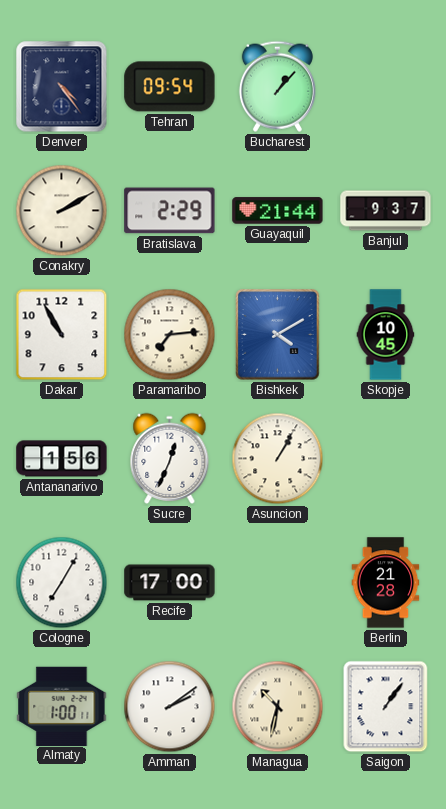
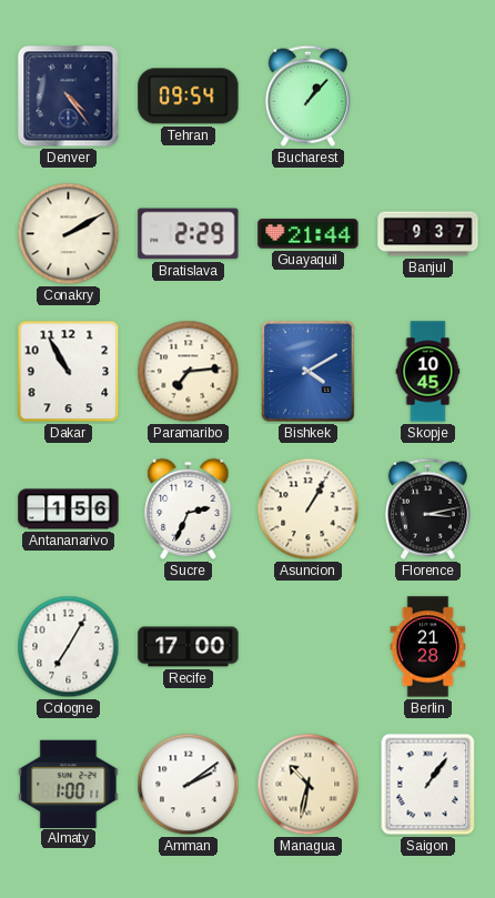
Sucre: 12:34 -> 2:34
Florence: none -> 3:13
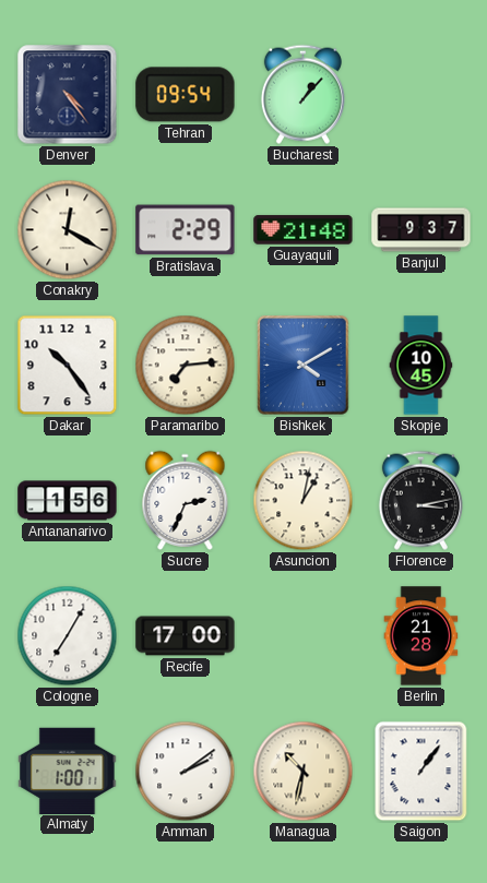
Conakry: 2:10 -> 12:20
Guayaquil: 21:44 -> 21:48
Dakar: 10:55 -> 10:24
Asuncion: 1:05 -> 1:02
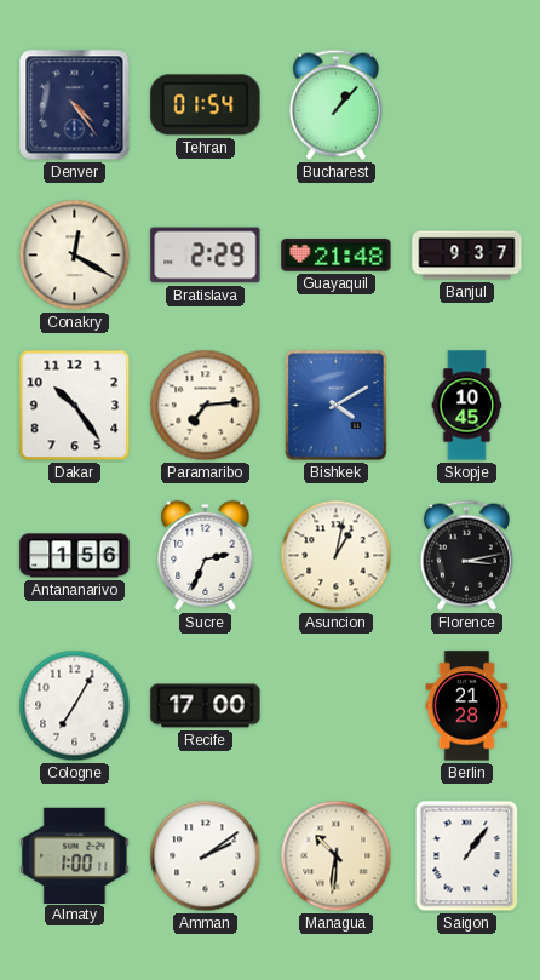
Tehran: 09:54 -> 01:54
Managua: 10:32 -> 10:31
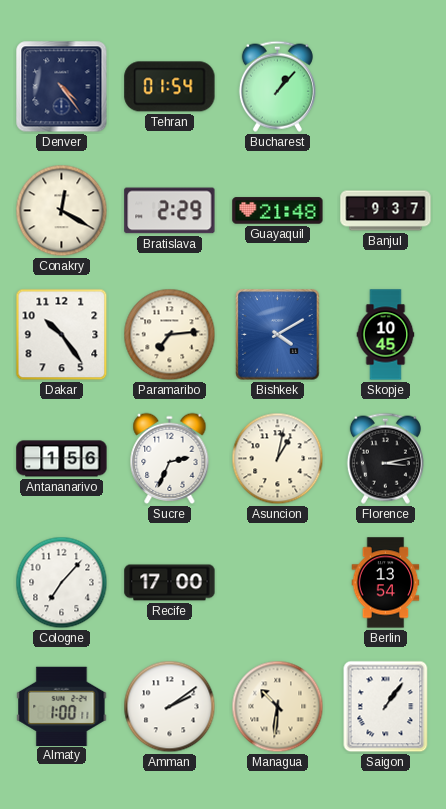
Cologne: 7:05 -> 7:07
Berlin: 21:28 -> 13:54
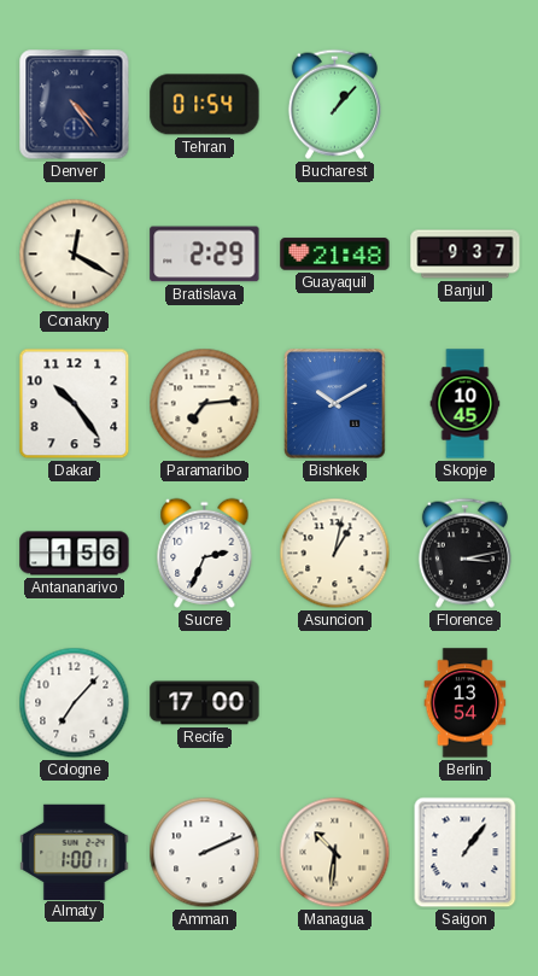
Bishkek: 4:10 -> 10:10
Amman: 2:09 -> 2:11
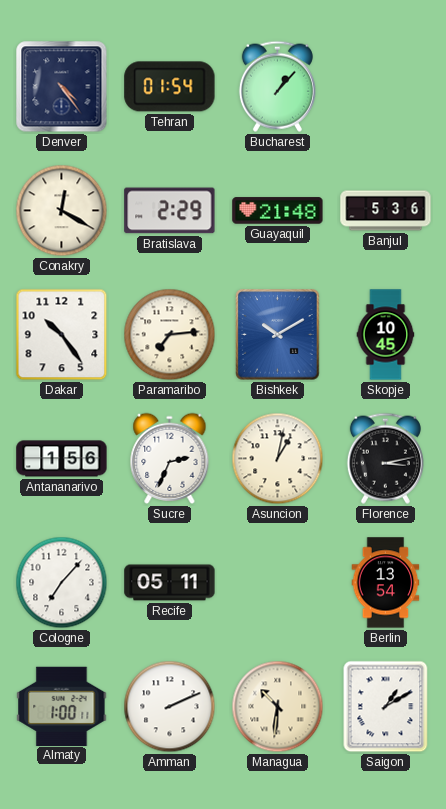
Banjul: 9:37 -> 5:36
Recife: 17:00 -> 05:11
Saigon: 1:06 -> 1:10
